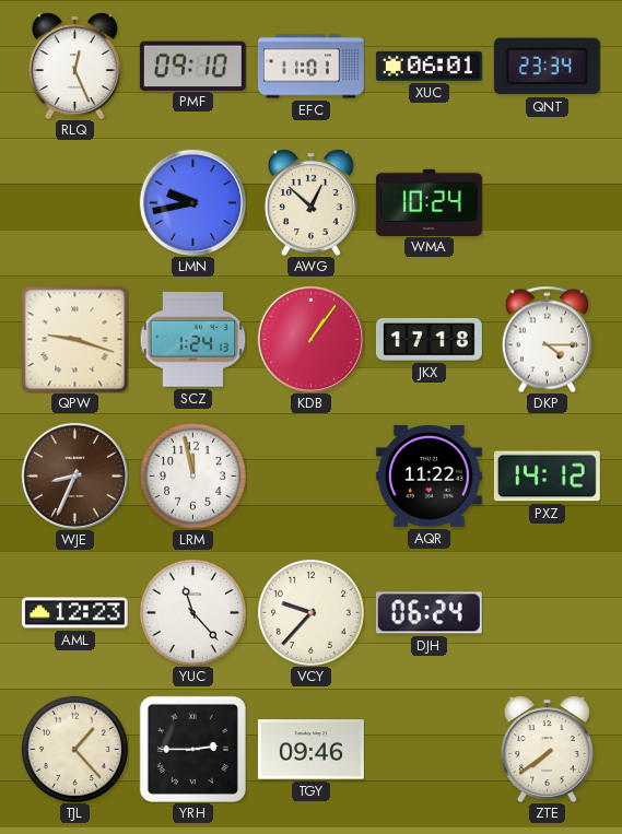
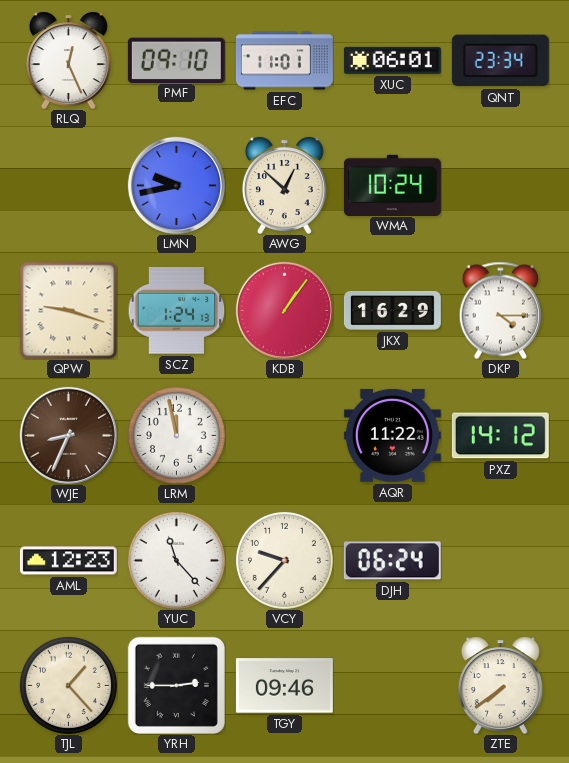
JKX: 17:18 -> 16:29
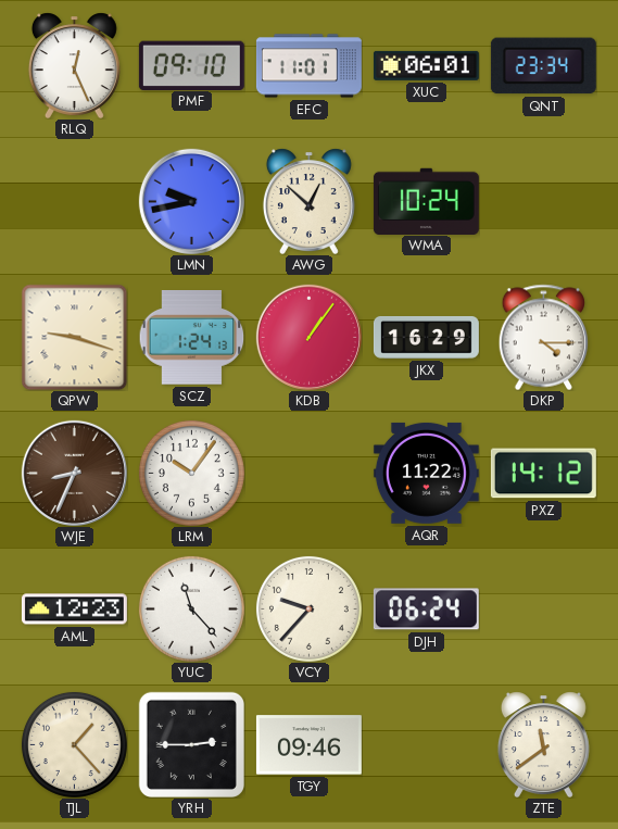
LRM: 11:58 -> 10:06
ZTE: 7:39 -> 11:39
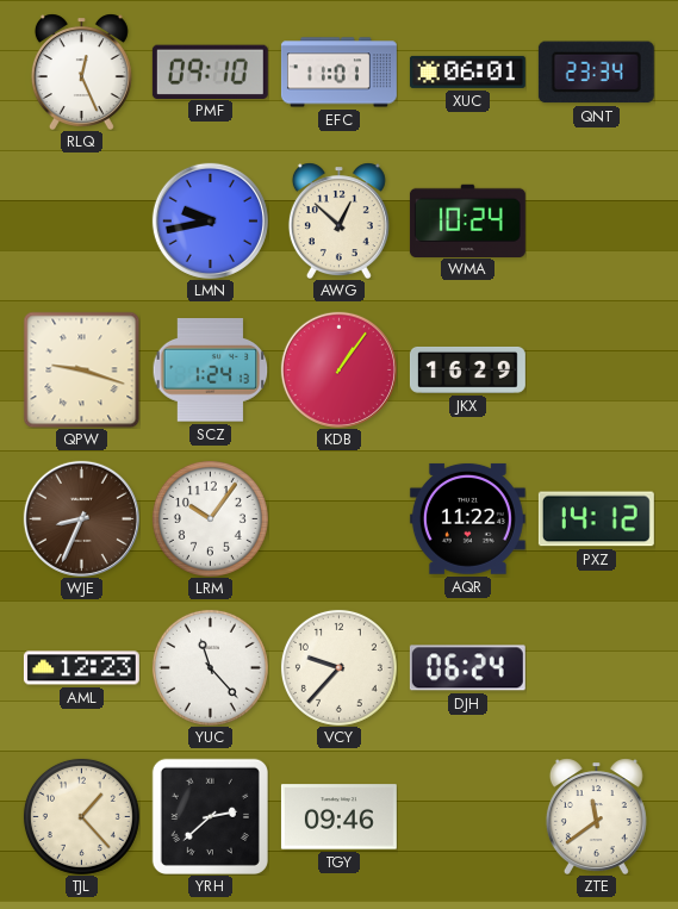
DKP: 4:15 -> none
YRH: 2:45 -> 2:38
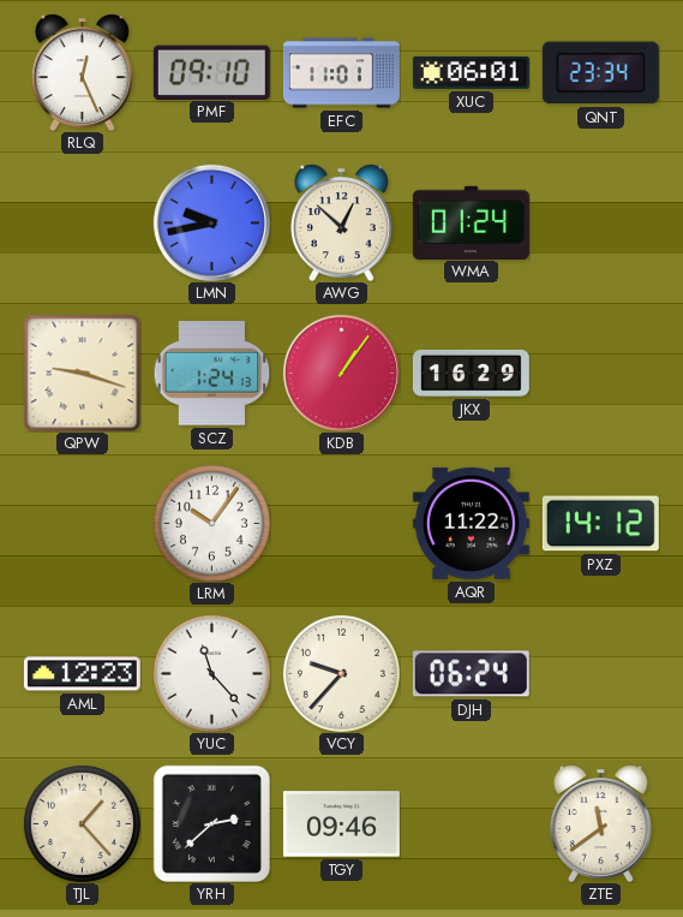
WMA: 10:24 -> 01:24
WJE: 8:34 -> none
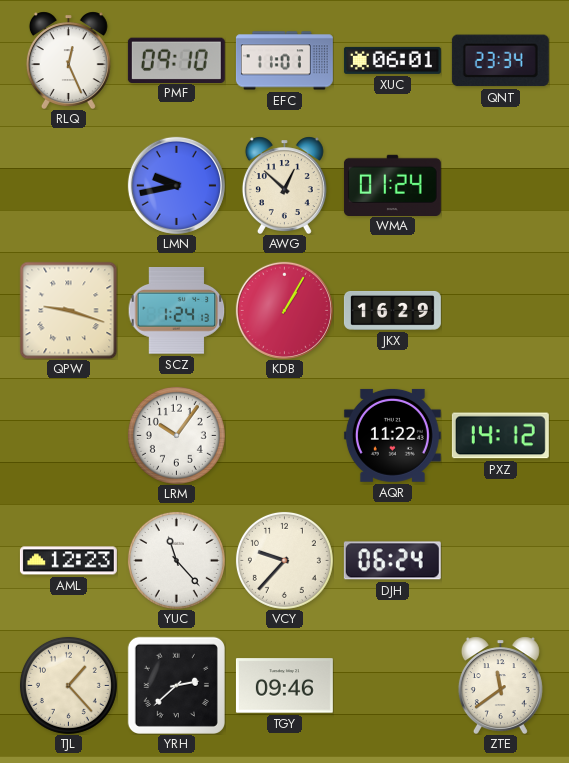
KDB: 1:06 -> 1:05
